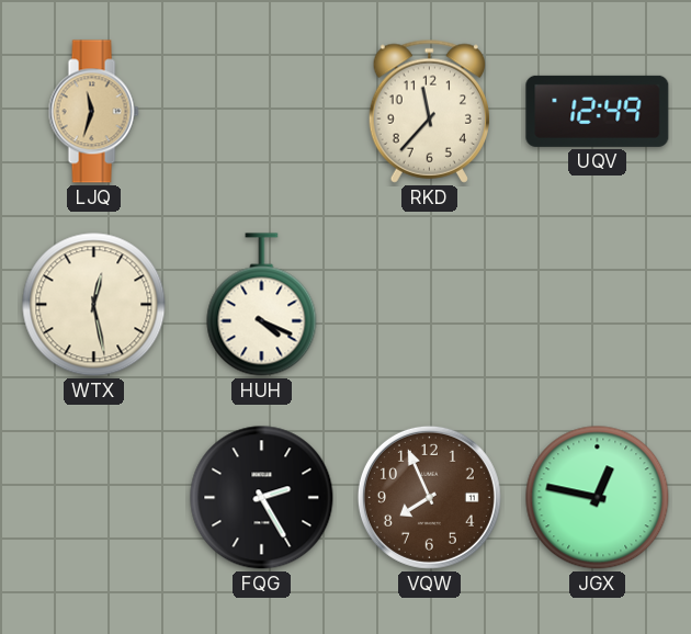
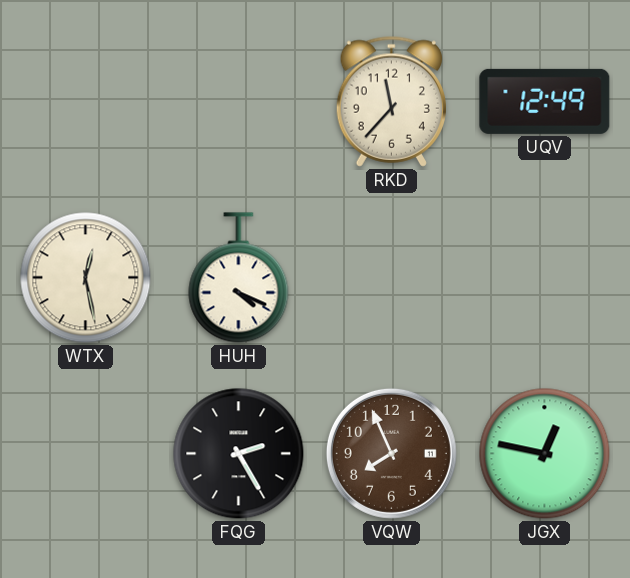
LJQ: 11:33 -> none
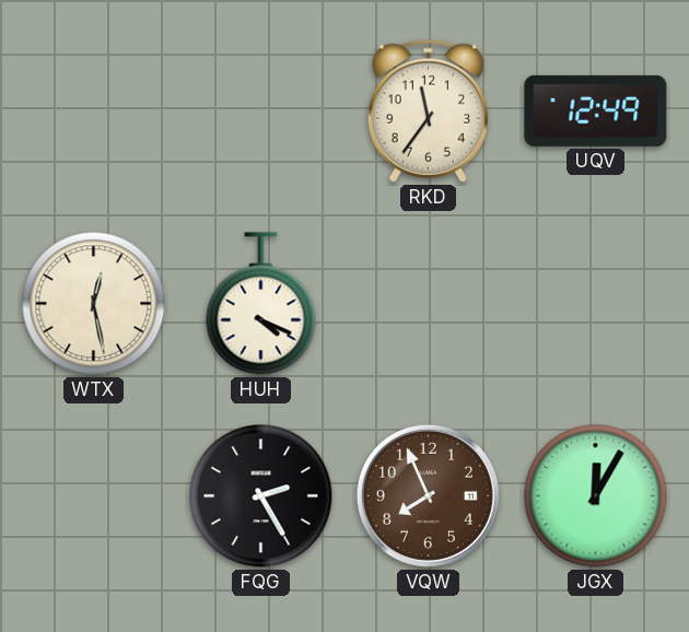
RKD: 11:37 -> 11:36
JGX: 12:47 -> 12:05
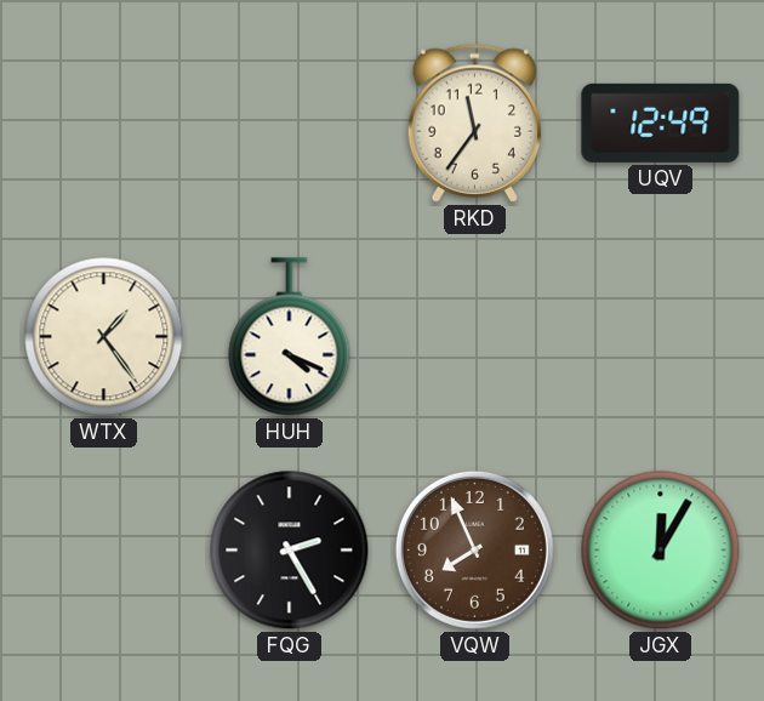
WTX: 12:28 -> 1:24
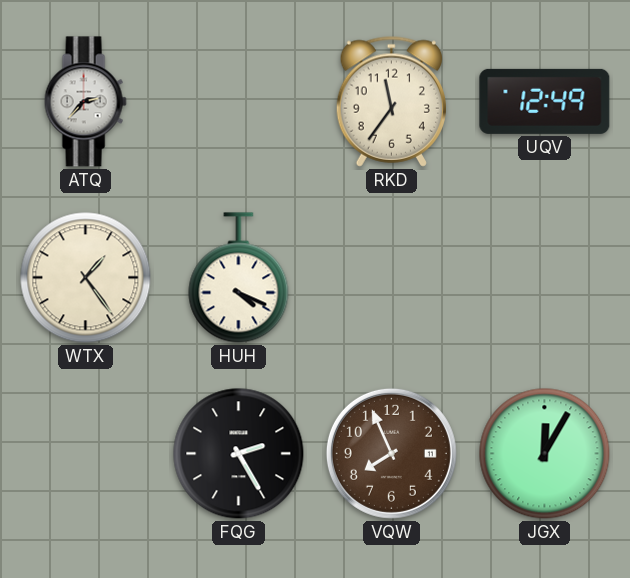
ATQ: none -> 2:37
